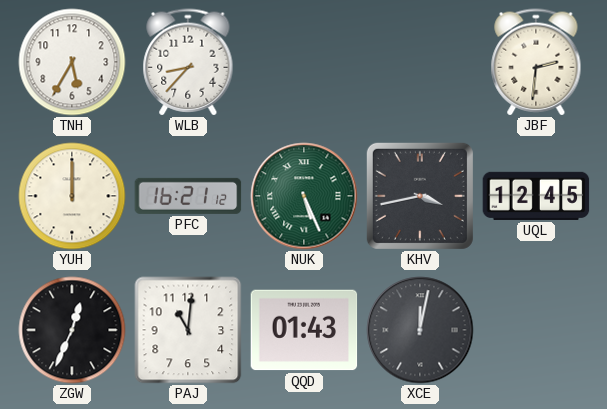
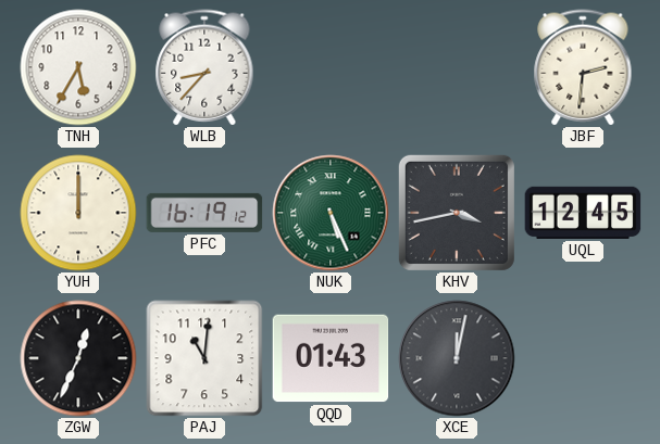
PFC: 16:21 -> 16:19
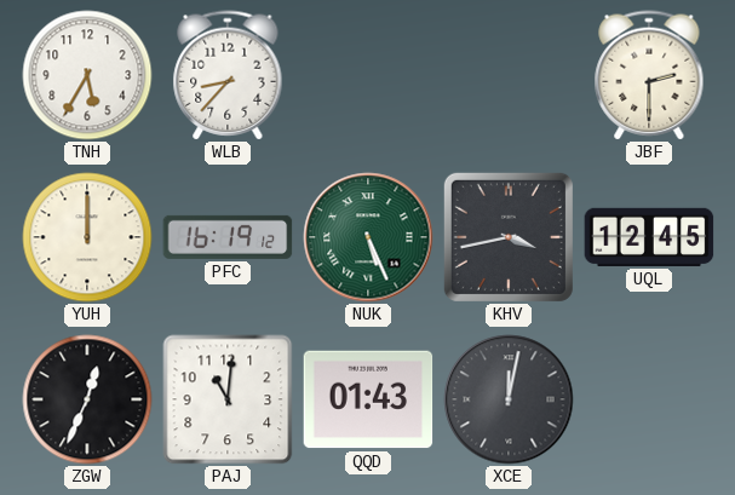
JBF: 2:31 -> 2:30
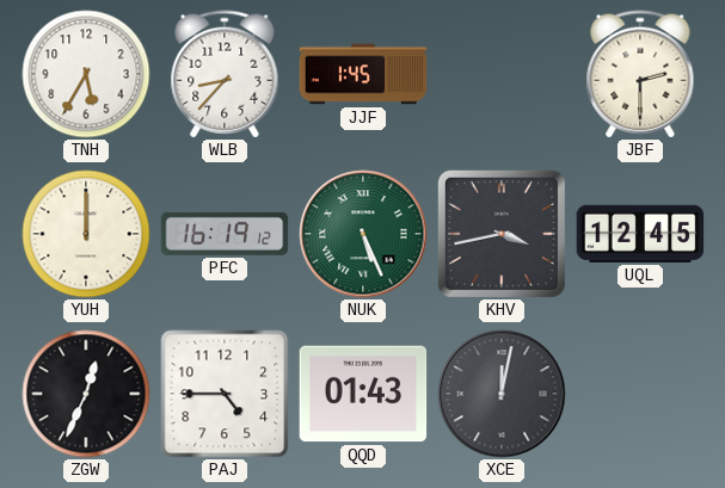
JJF: none -> 1:45
PAJ: 11:01 -> 4:45
